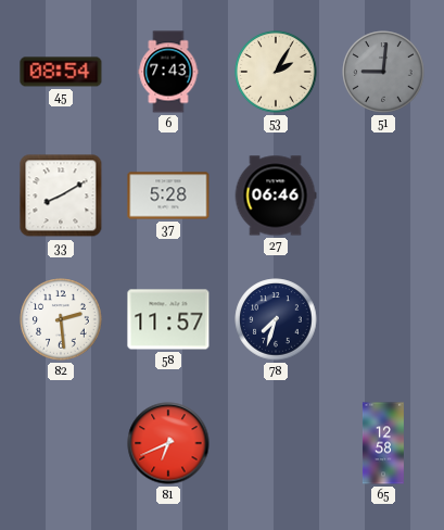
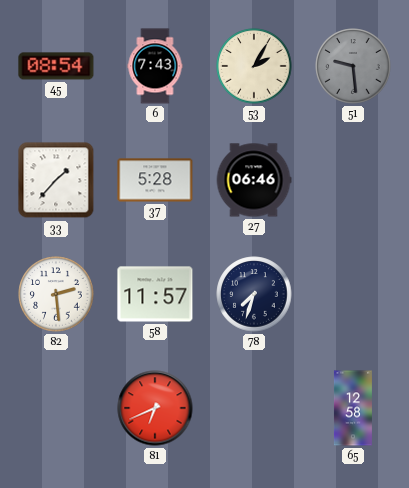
51: 9:01 -> 9:29
33: 8:10 -> 1:37
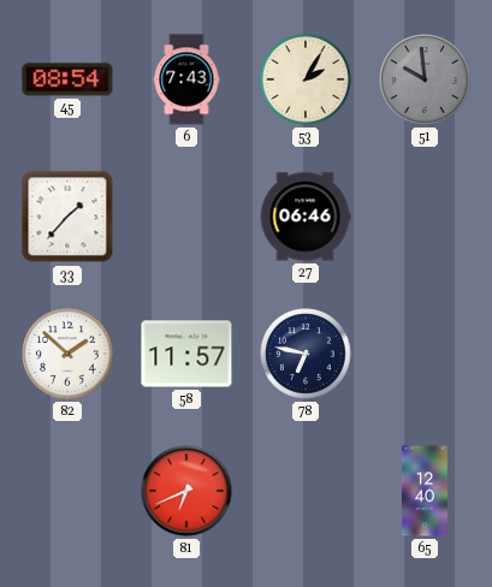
51: 9:29 -> 9:59
37: 5:28 -> none
82: 2:29 -> 1:52
78: 7:33 -> 6:47
65: 12:58 -> 12:40
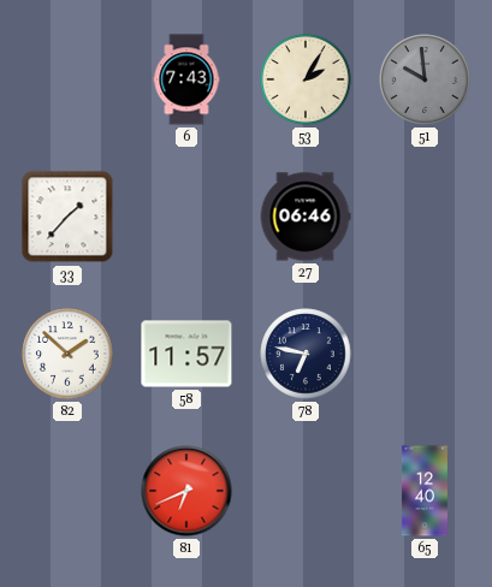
45: 08:54 -> none
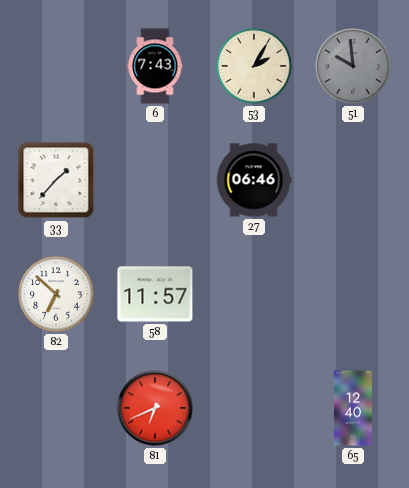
82: 1:52 -> 6:52
78: 6:47 -> none
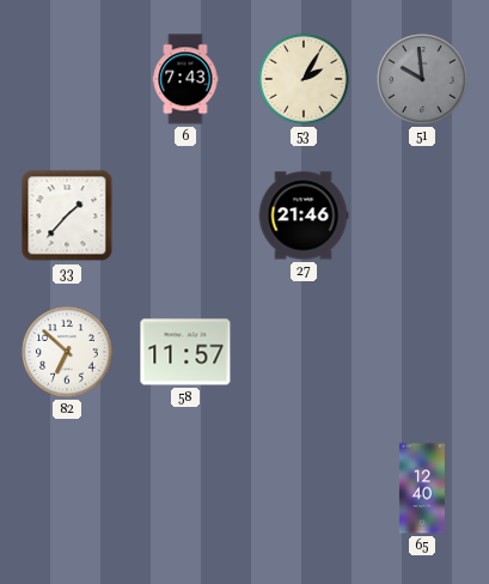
27: 06:46 -> 21:46
81: 6:41 -> none
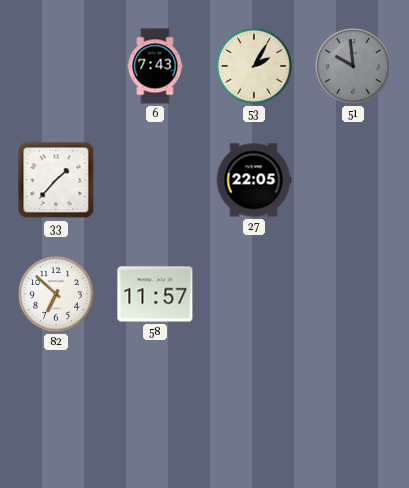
27: 21:46 -> 22:05
65: 12:40 -> none
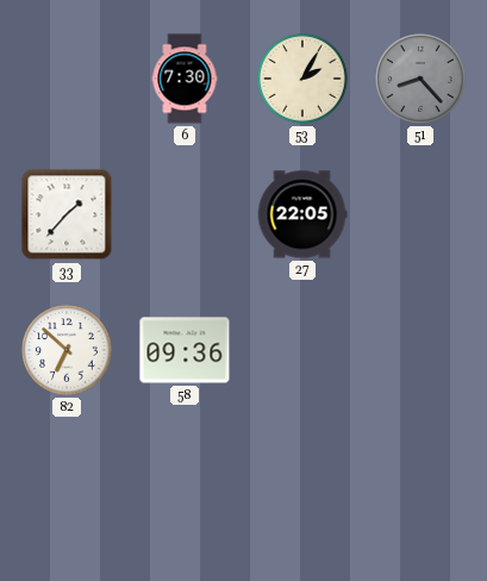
6: 7:43 -> 7:30
51: 9:59 -> 8:23
58: 11:57 -> 09:36
